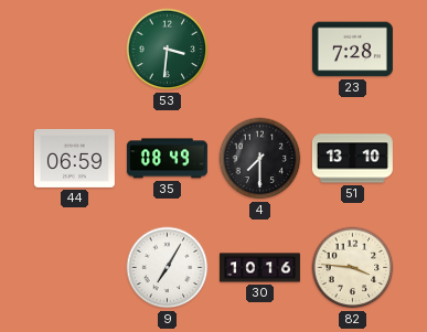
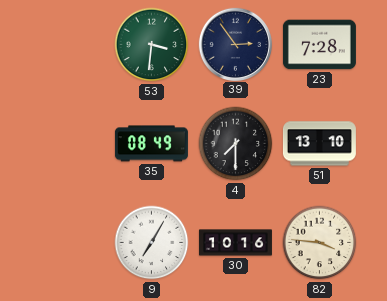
39: none -> 2:54
44: 06:59 -> none
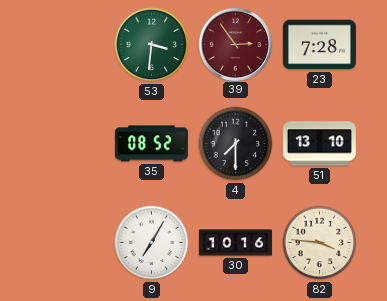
39 dial: navy -> burgundy
35: 08:49 -> 08:52
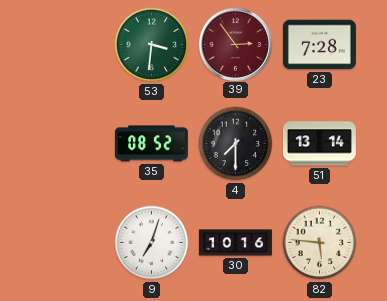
51: 13:10 -> 13:14
9: 7:05 -> 7:03
82: 3:46 -> 5:46
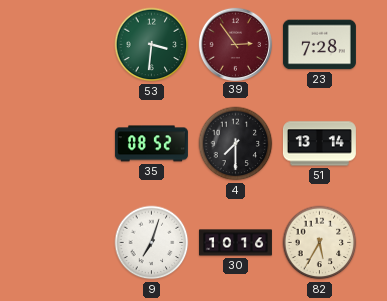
82: 5:46 -> 5:35
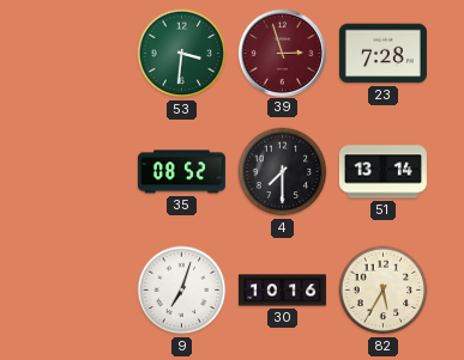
39: 2:54 -> 2:57
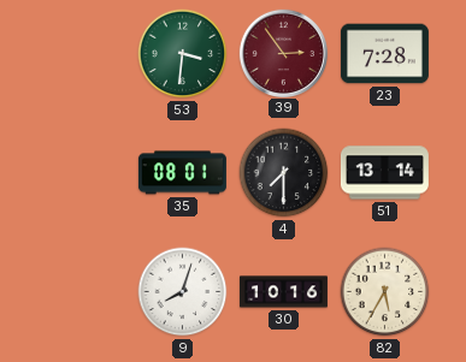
39: 2:57 -> 2:54
35: 08:52 -> 08:01
9: 7:03 -> 8:03
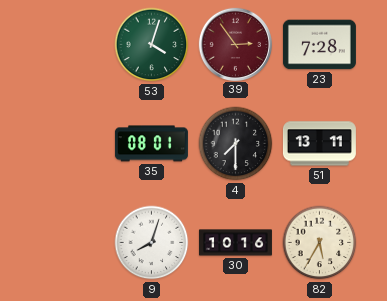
53: 3:31 -> 4:03
51: 13:14 -> 13:11
